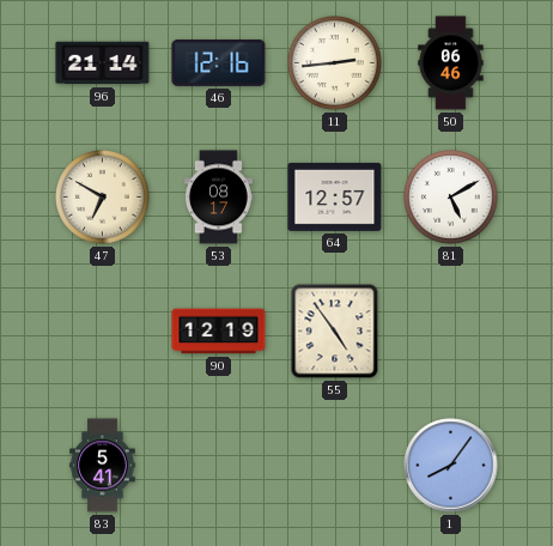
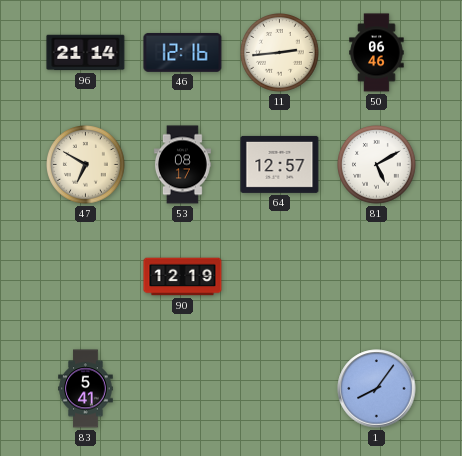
55: 4:54 -> none
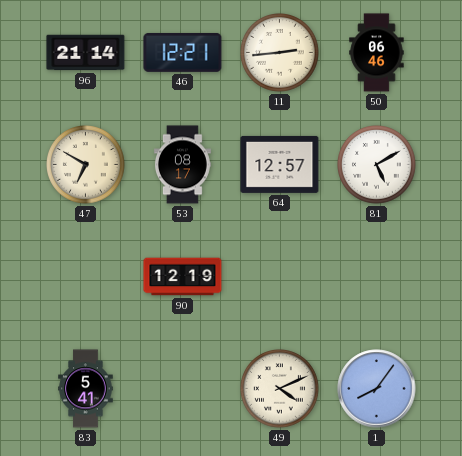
46: 12:16 -> 12:21
49: none -> 4:11
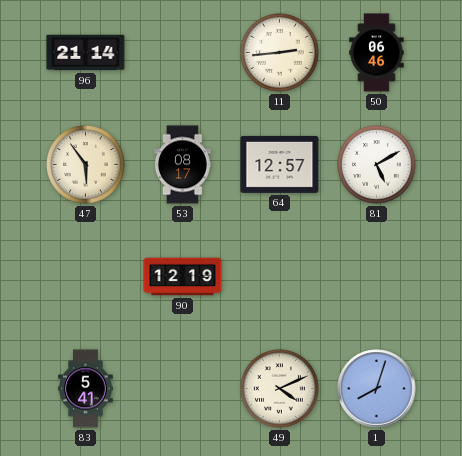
46: 12:21 -> none
47: 6:50 -> 5:54
1: 8:06 -> 8:03
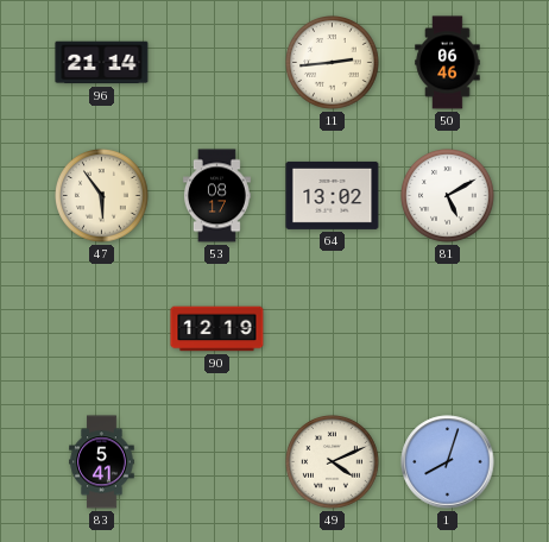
64: 12:57 -> 13:02
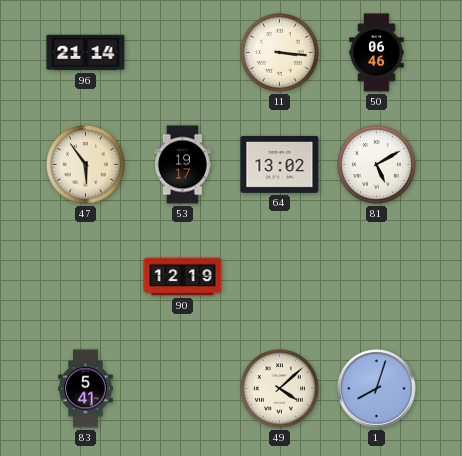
11: 2:44 -> 3:16
53: 08:17 -> 19:17
49: 4:11 -> 4:08
